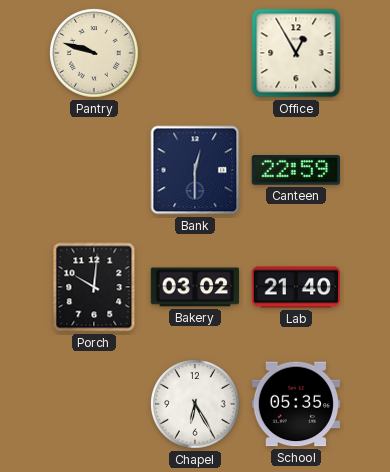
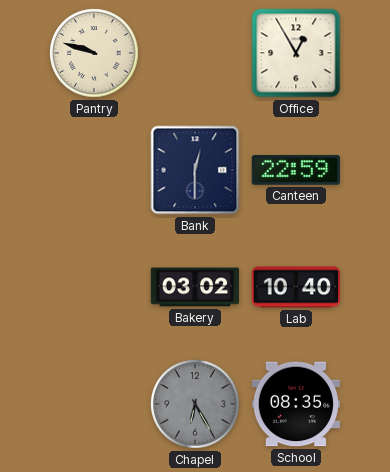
Porch: 10:01 -> none
Lab: 21:40 -> 10:40
Chapel dial: white -> grey
School: 05:35 -> 08:35
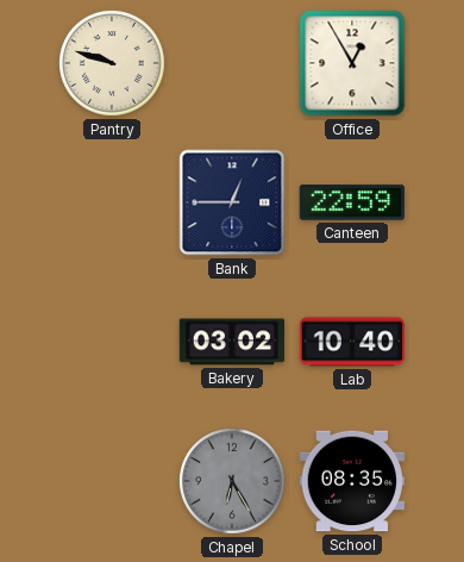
Bank: 12:30 -> 12:45
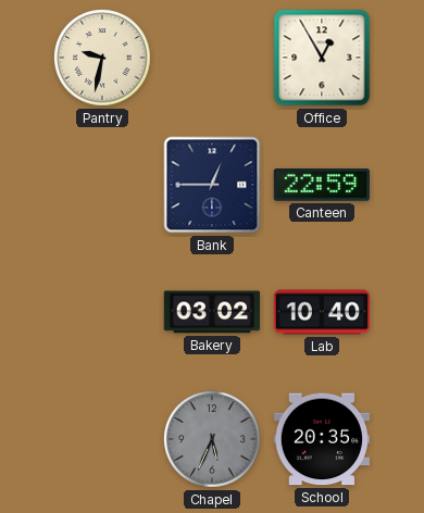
Pantry: 9:48 -> 9:32
Chapel: 6:25 -> 5:34
School: 08:35 -> 20:35
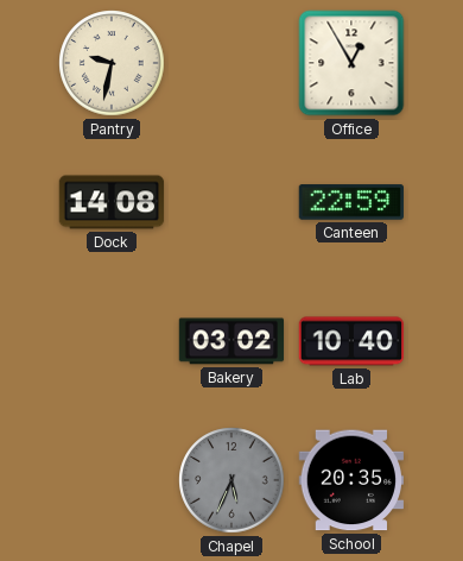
Dock: none -> 14:08
Bank: 12:45 -> none
